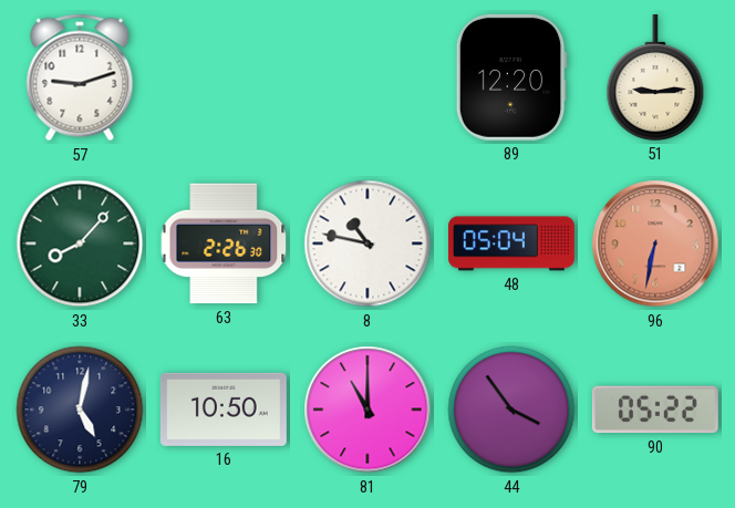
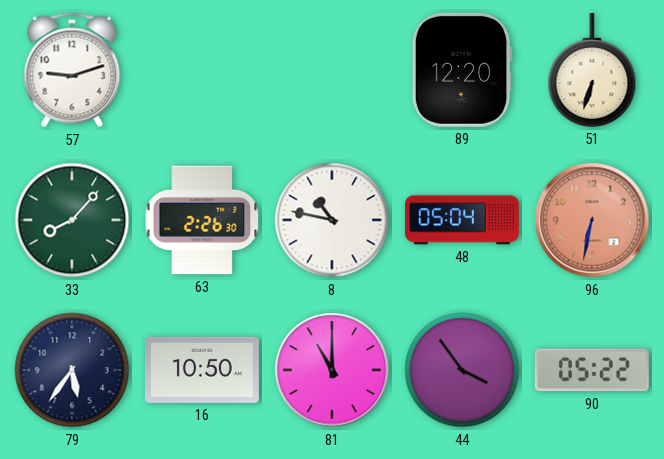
51: 9:14 -> 6:33
79: 5:02 -> 5:36
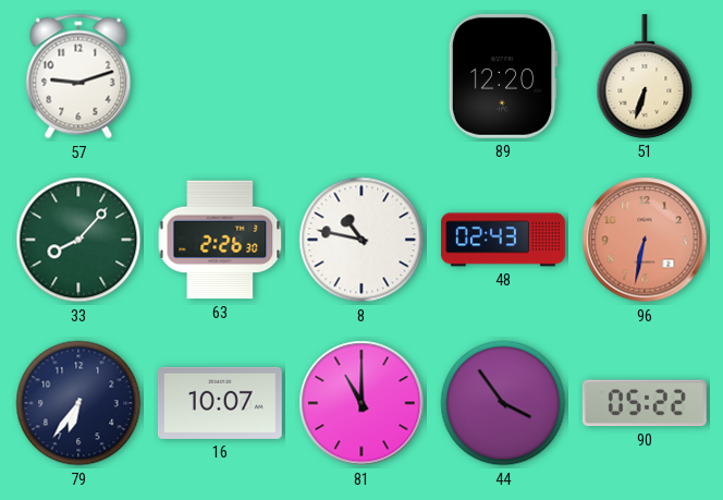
48: 05:04 -> 02:43
79: 5:36 -> 6:36
16: 10:50 -> 10:07
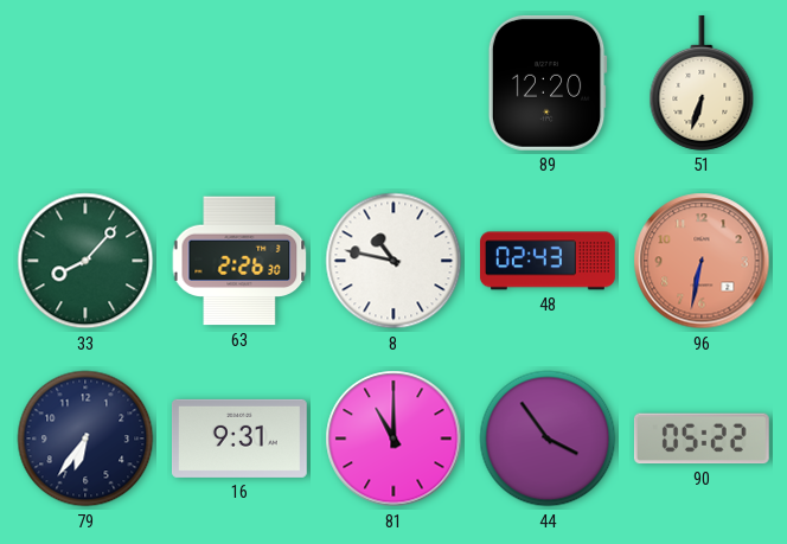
57: 9:12 -> none
16: 10:07 -> 9:31
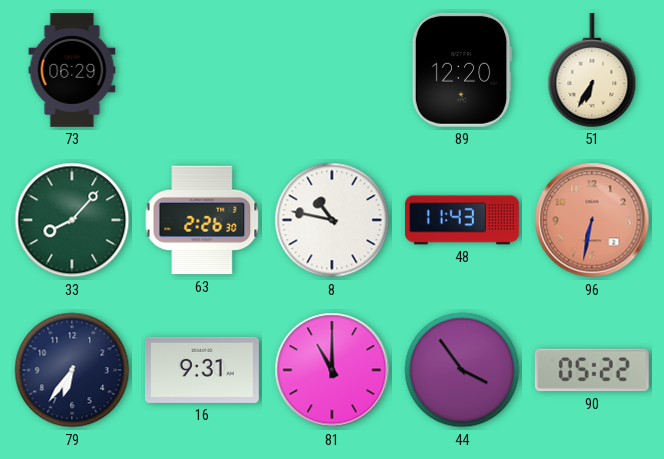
73: none -> 06:29
51: 6:33 -> 6:35
48: 02:43 -> 11:43
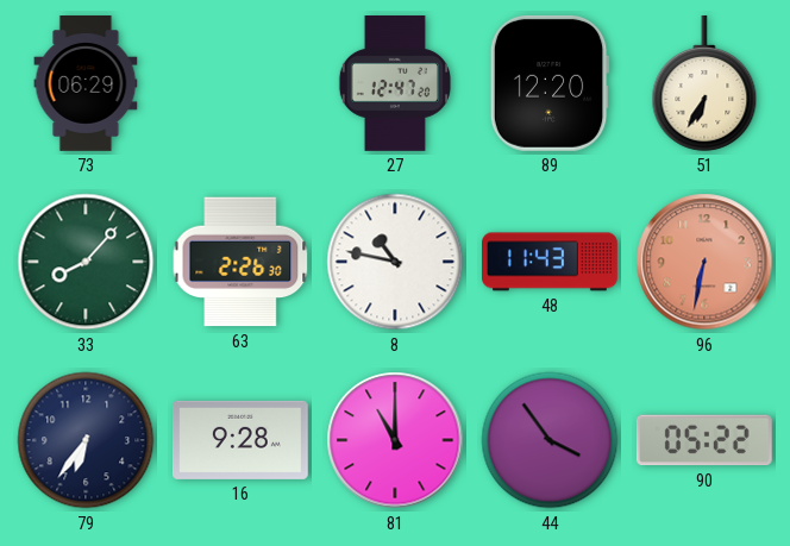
27: none -> 12:47
16: 9:31 -> 9:28
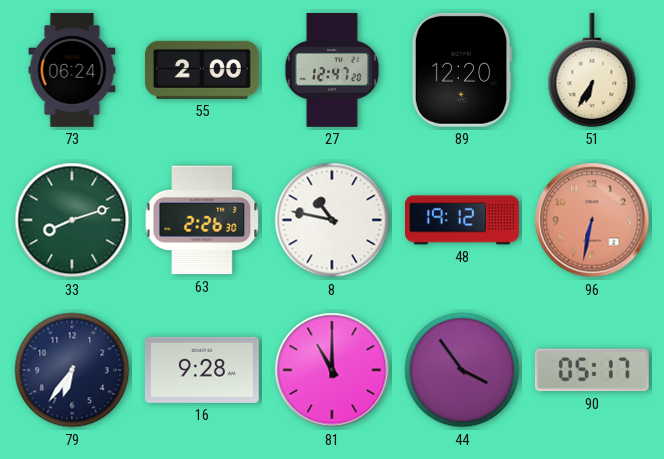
73: 06:29 -> 06:24
55: none -> 2:00
33: 8:07 -> 8:12
48: 11:43 -> 19:12
90: 05:22 -> 05:17
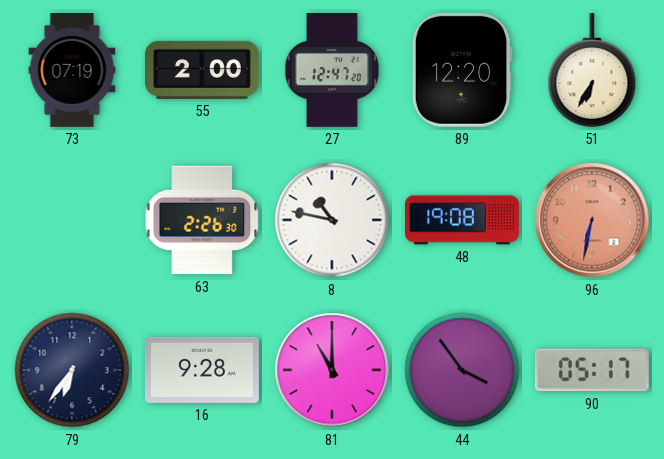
73: 06:24 -> 07:19
33: 8:12 -> none
48: 19:12 -> 19:08
